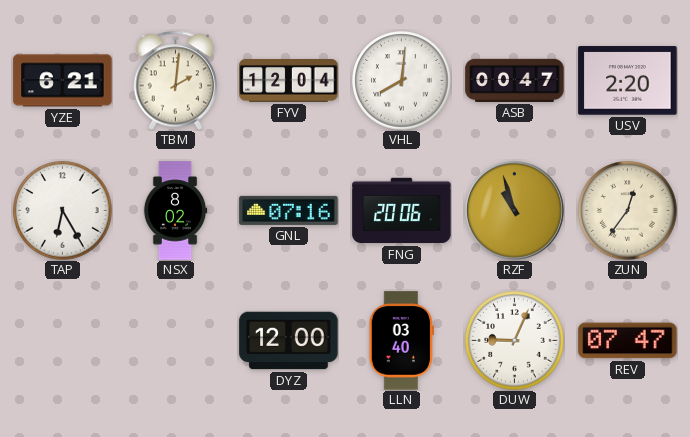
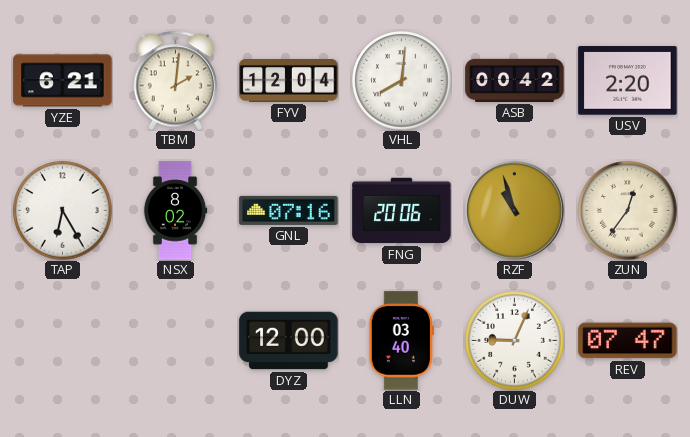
ASB: 00:47 -> 00:42
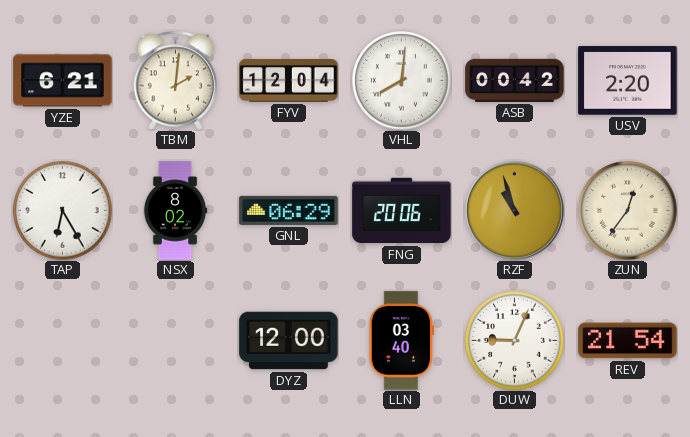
GNL: 07:16 -> 06:29
REV: 07:47 -> 21:54
